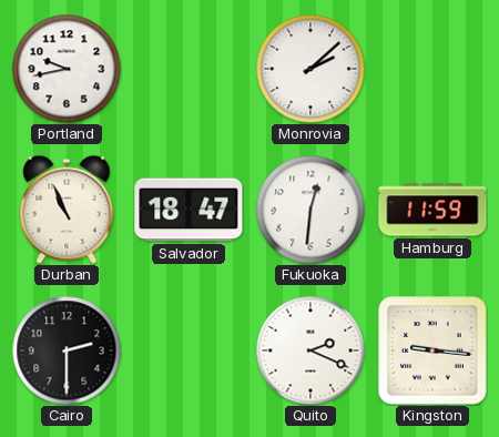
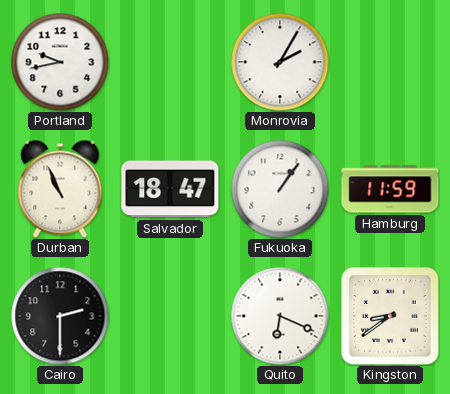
Monrovia: 2:08 -> 2:05
Fukuoka: 12:31 -> 1:06
Quito: 2:19 -> 6:19
Kingston: 9:16 -> 8:39
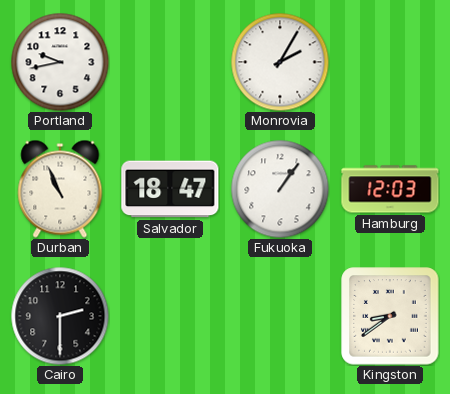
Hamburg: 11:59 -> 12:03
Quito: 6:19 -> none
